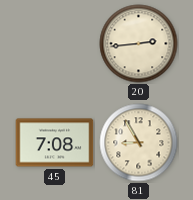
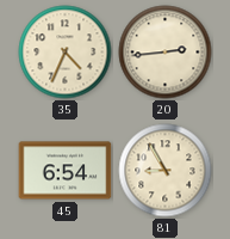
35: none -> 4:34
45: 7:08 -> 6:54
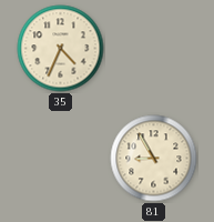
20: 2:44 -> none
45: 6:54 -> none
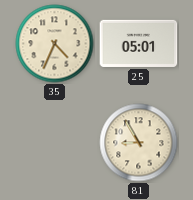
25: none -> 05:01
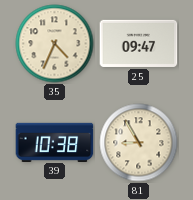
25: 05:01 -> 09:47
39: none -> 10:38
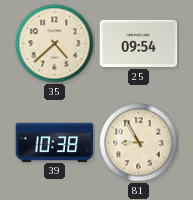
35: 4:34 -> 4:38
25: 09:47 -> 09:54
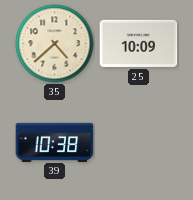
25: 09:54 -> 10:09
81: 8:55 -> none
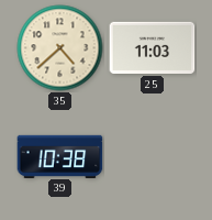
25: 10:09 -> 11:03
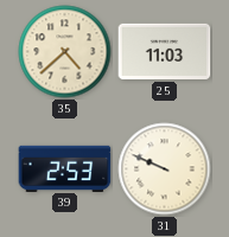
39: 10:38 -> 2:53
31: none -> 9:49
